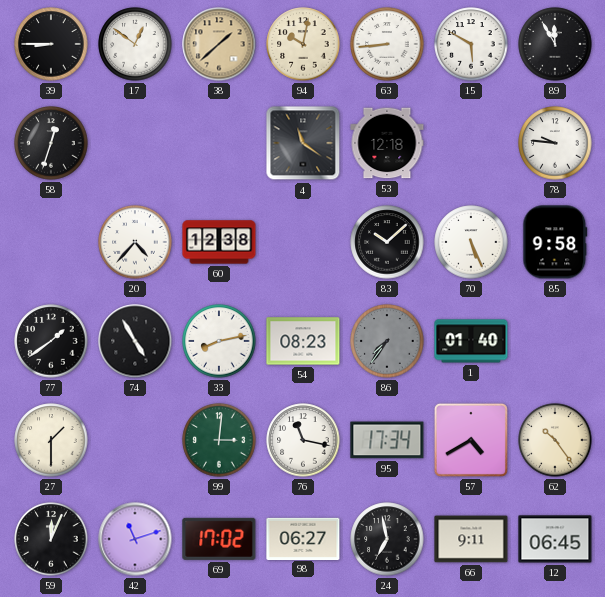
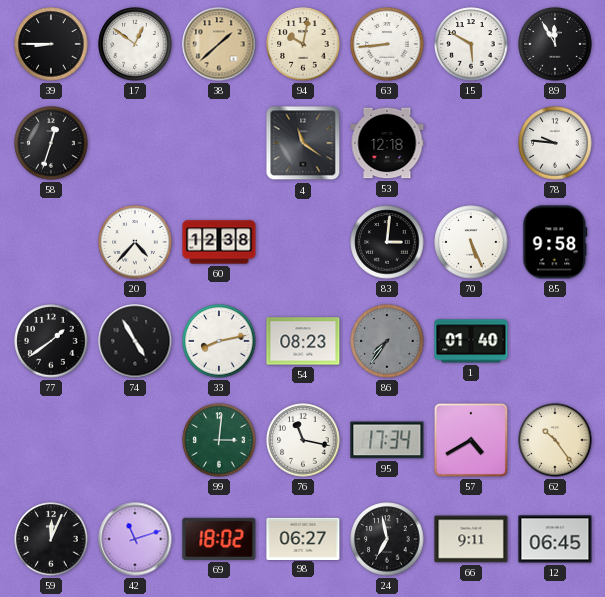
83: 10:08 -> 3:01
27: 1:30 -> none
69: 17:02 -> 18:02
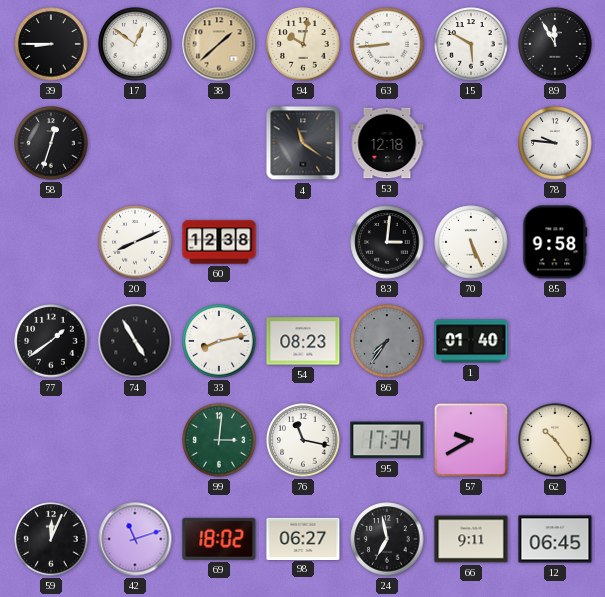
20: 4:37 -> 8:11
57: 4:40 -> 9:40
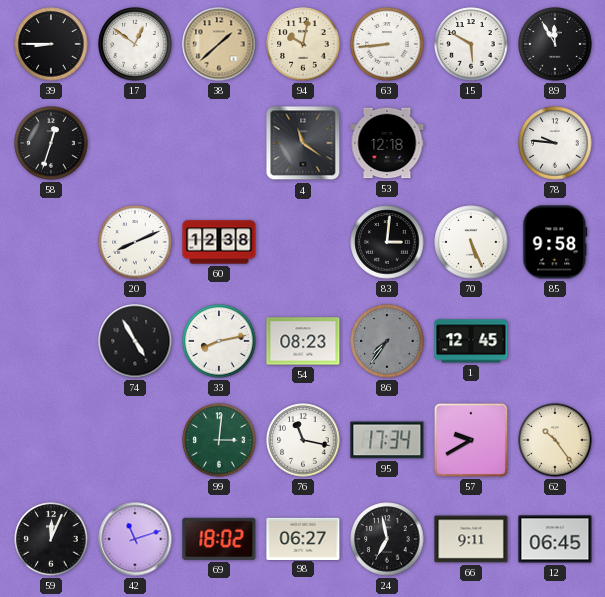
77: 1:39 -> none
1: 01:40 -> 12:45
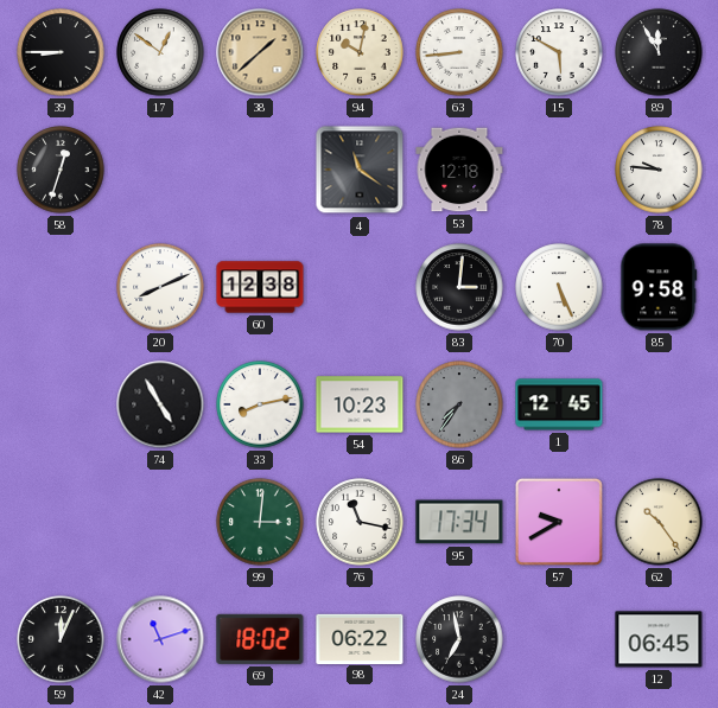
54: 08:23 -> 10:23
98: 06:27 -> 06:22
66: 9:11 -> none
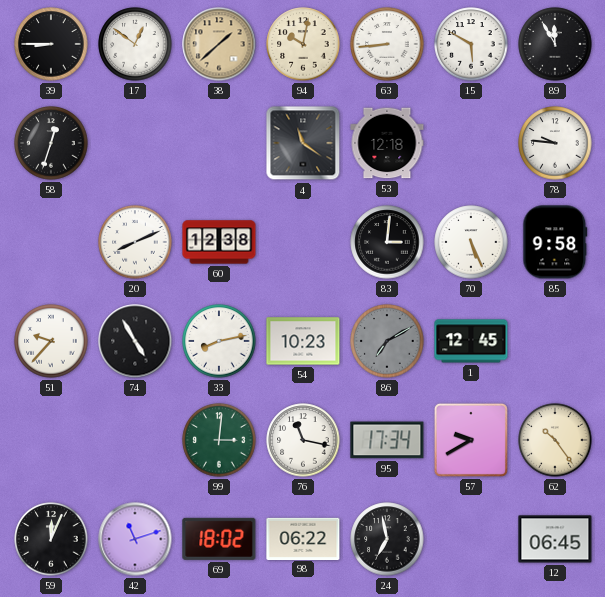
51: none -> 9:37
86: 7:36 -> 7:10
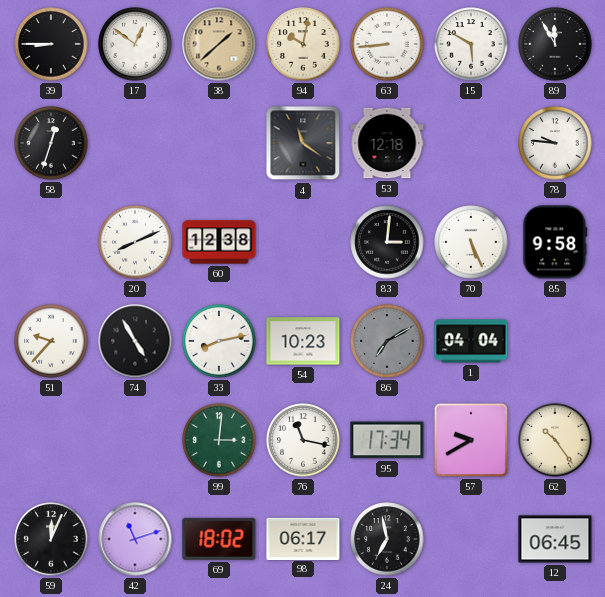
1: 12:45 -> 04:04
98: 06:22 -> 06:17
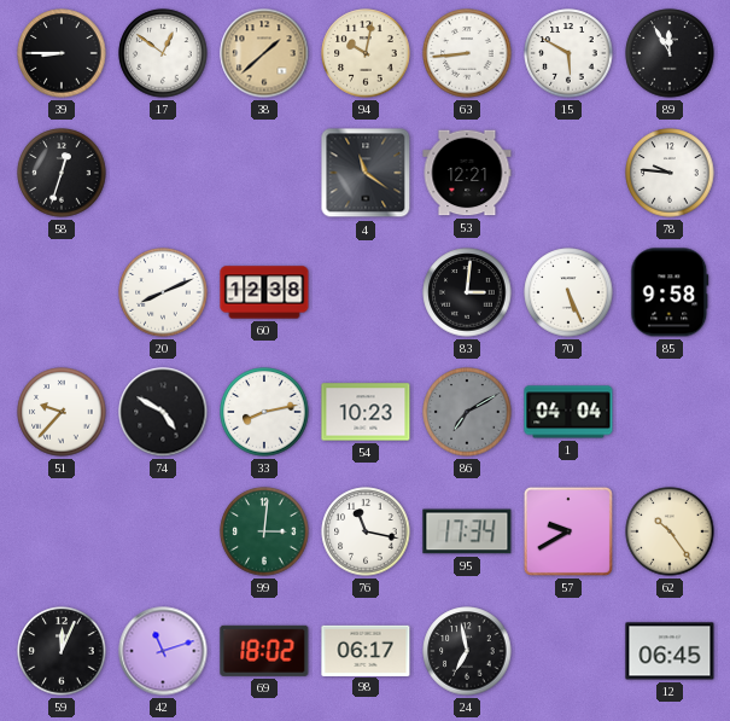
53: 12:18 -> 12:21
74: 4:55 -> 4:50
